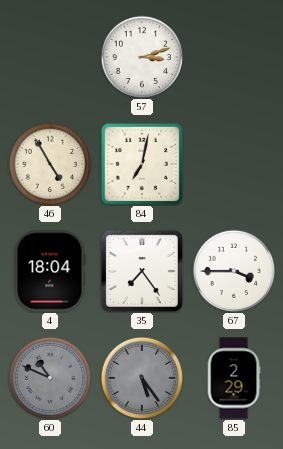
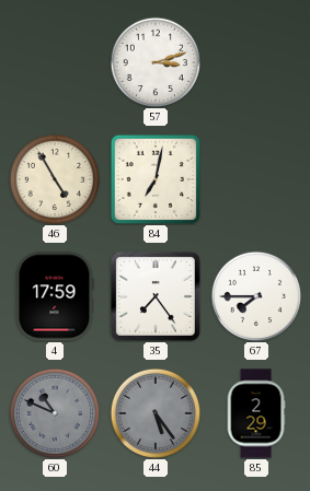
4: 18:04 -> 17:59
67: 3:45 -> 7:45
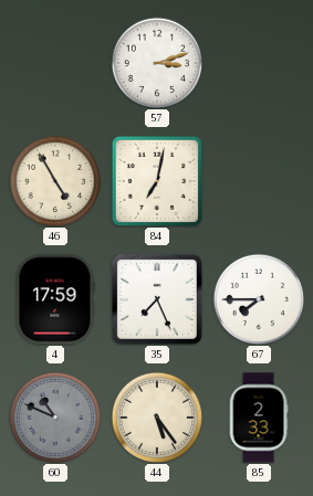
35: 7:24 -> 7:26
44 dial: grey -> cream
85: 2:29 -> 2:33
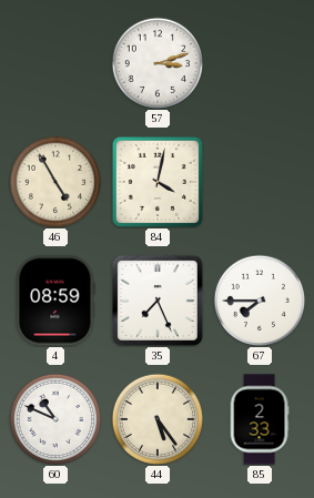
84: 7:02 -> 4:02
4: 17:59 -> 08:59
60 dial: grey -> white
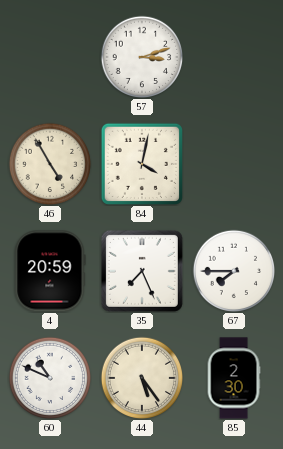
4: 08:59 -> 20:59
85: 2:33 -> 2:30
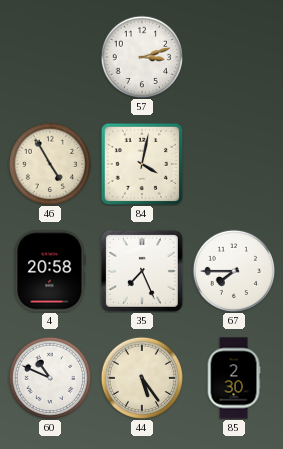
4: 20:59 -> 20:58
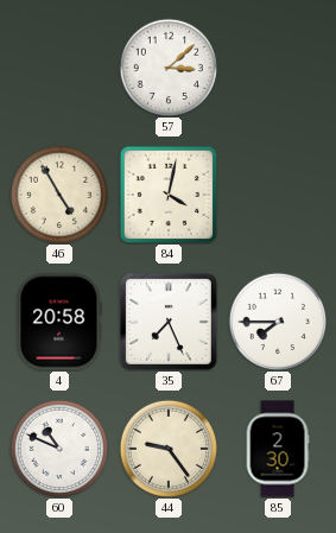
57: 3:12 -> 3:08
44: 5:24 -> 9:24
